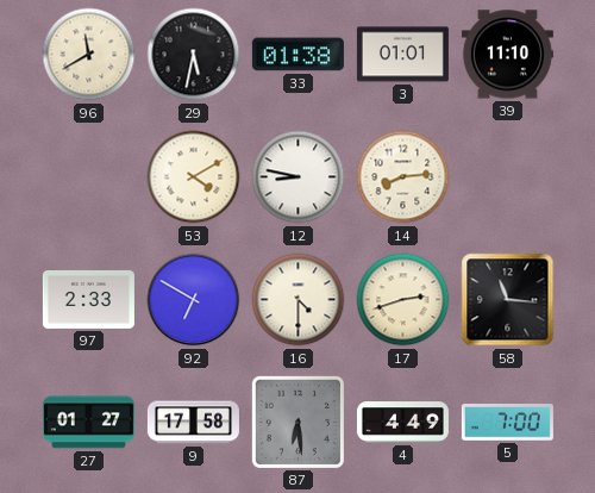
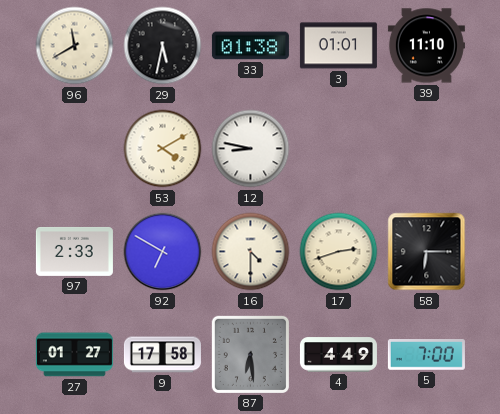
14: 8:14 -> none
58: 11:16 -> 6:15
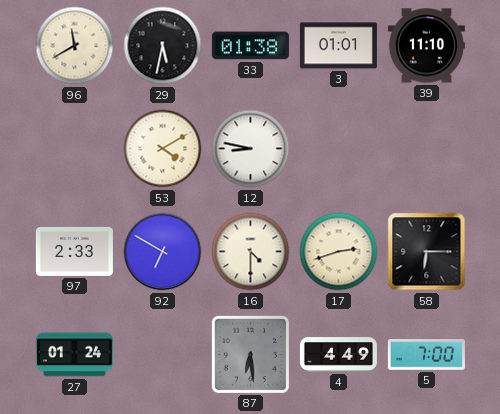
27: 01:27 -> 01:24
9: 17:58 -> none
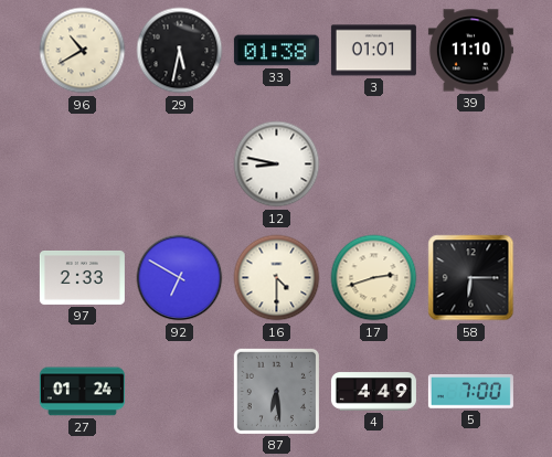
96: 11:40 -> 10:40
53: 4:10 -> none
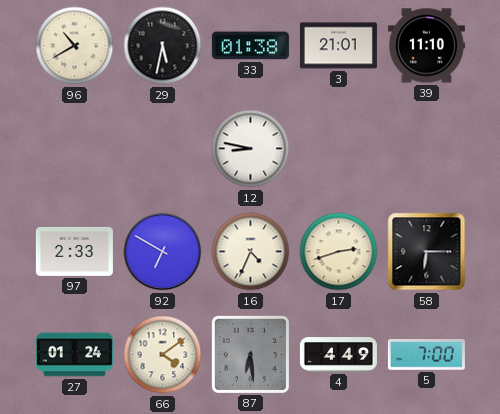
3: 01:01 -> 21:01
16: 4:30 -> 4:34
66: none -> 4:09
